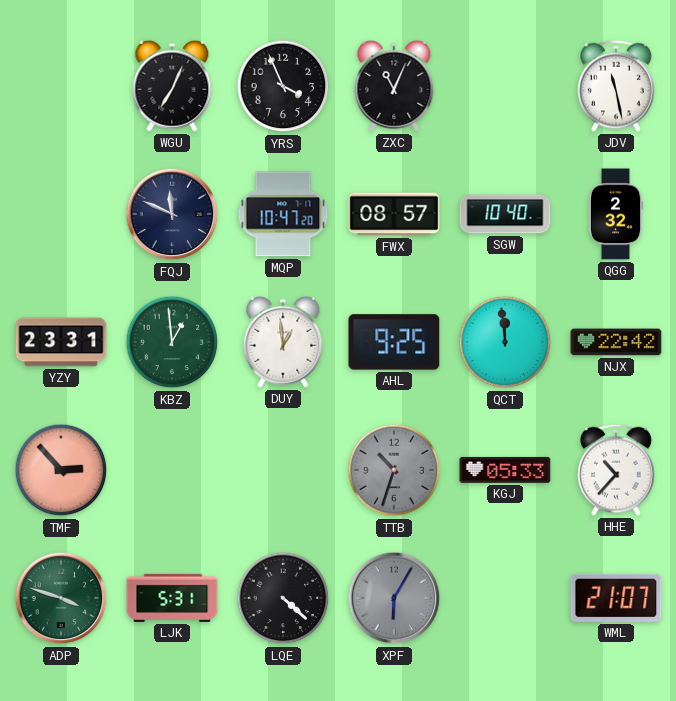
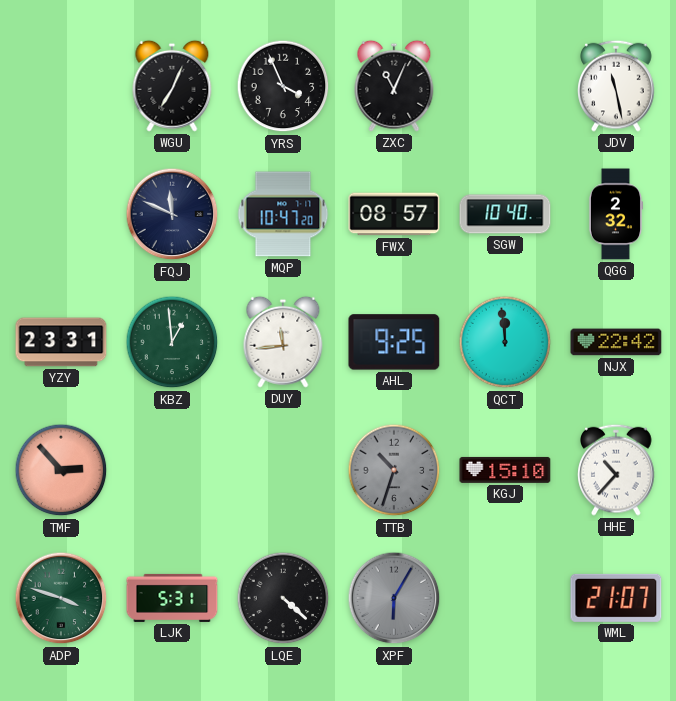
DUY: 12:59 -> 11:44
KGJ: 05:33 -> 15:10
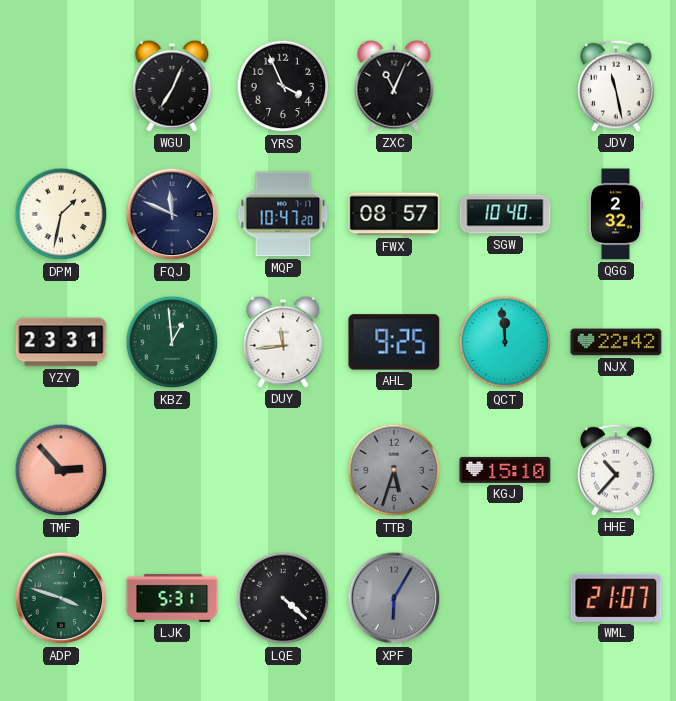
DPM: none -> 1:32
TTB: 10:33 -> 5:33
